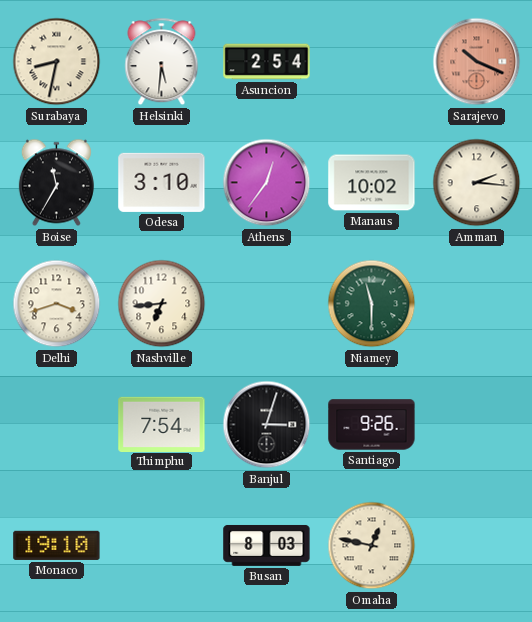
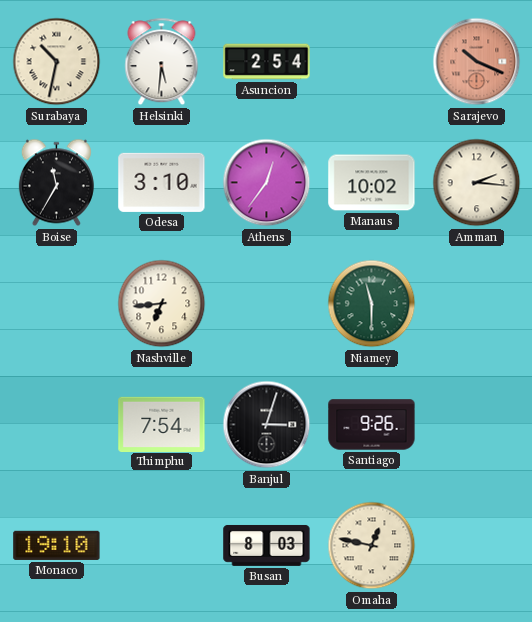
Surabaya: 8:32 -> 10:32
Delhi: 3:42 -> none
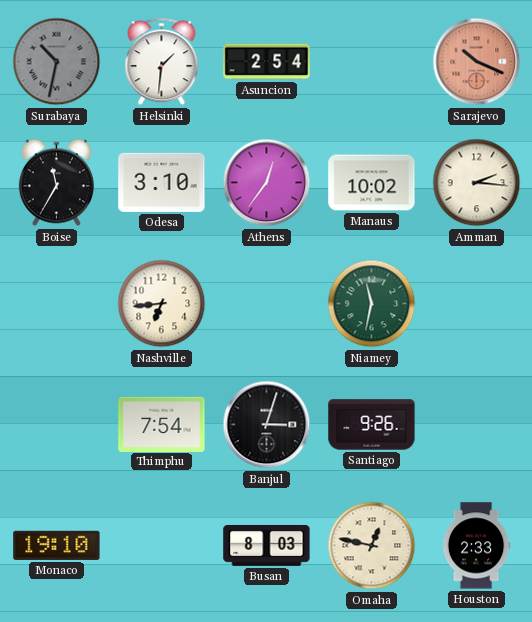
Surabaya dial: cream -> grey
Helsinki: 5:31 -> 1:31
Niamey: 11:30 -> 11:32
Houston: none -> 2:33
